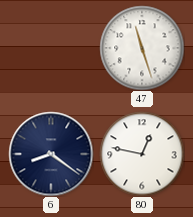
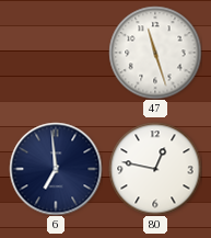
6: 8:21 -> 6:59
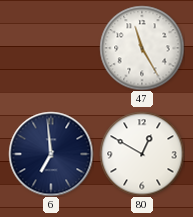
47: 11:27 -> 11:25
80: 12:47 -> 12:50
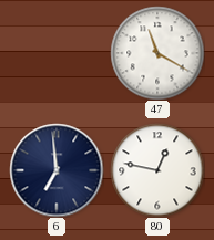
47: 11:25 -> 11:20
80: 12:50 -> 12:47
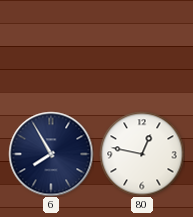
47: 11:20 -> none
6: 6:59 -> 7:55
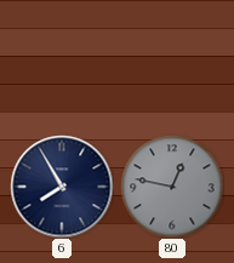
80 dial: white -> grey
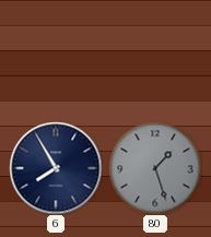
80: 12:47 -> 1:27
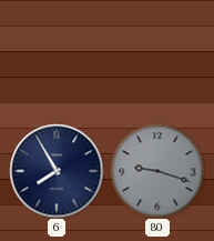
80: 1:27 -> 9:18
